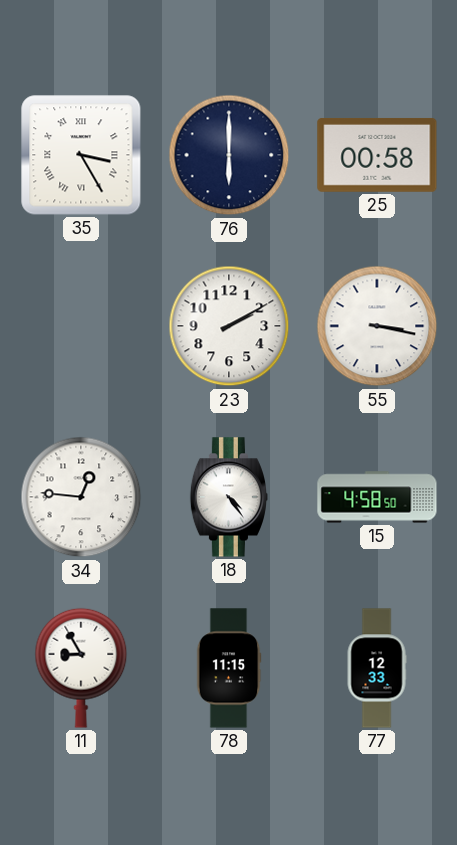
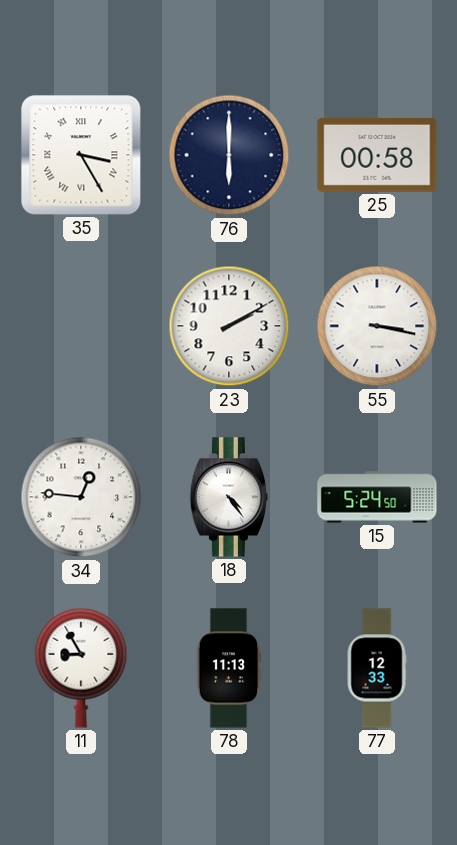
15: 4:58 -> 5:24
78: 11:15 -> 11:13
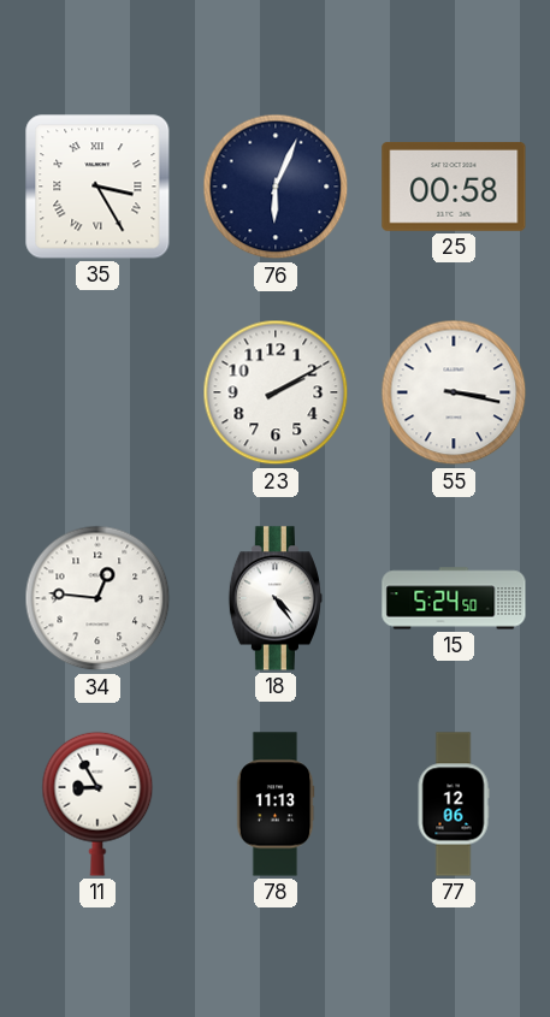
76: 6:00 -> 6:04
77: 12:33 -> 12:06
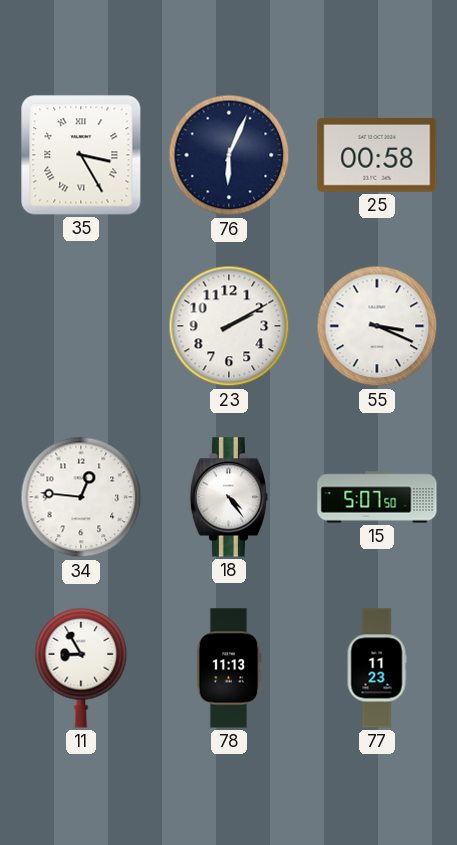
55: 3:17 -> 3:19
15: 5:24 -> 5:07
77: 12:06 -> 11:23
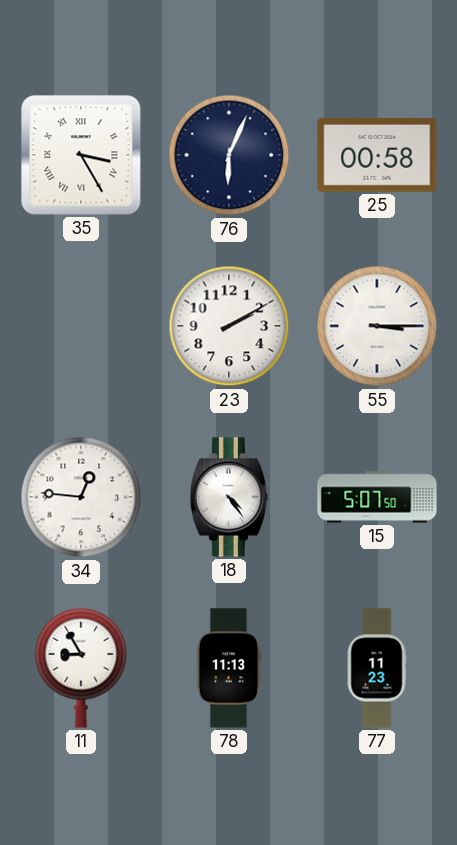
55: 3:19 -> 3:15
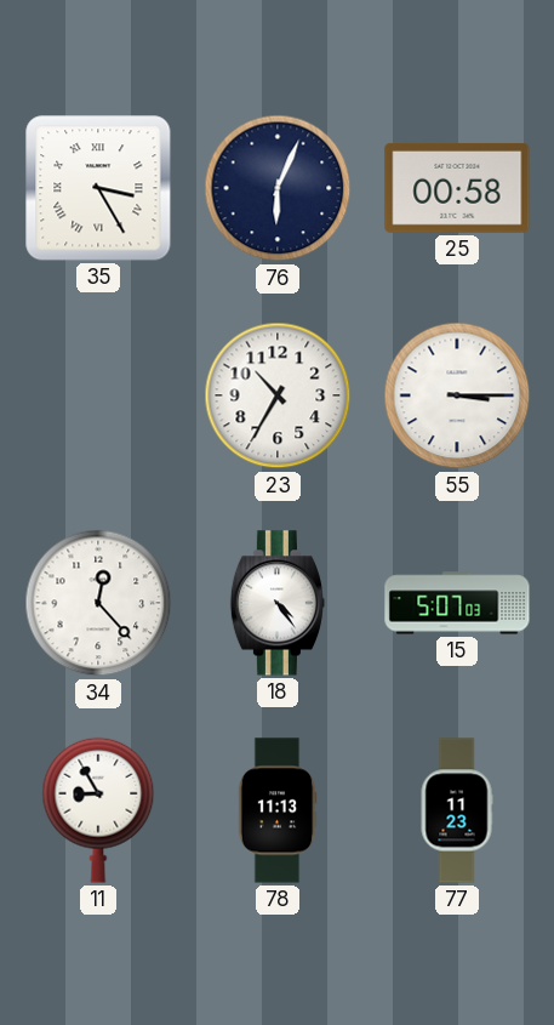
23: 2:10 -> 10:35
34: 12:46 -> 12:23
15: 5:07:50 -> 5:07:03
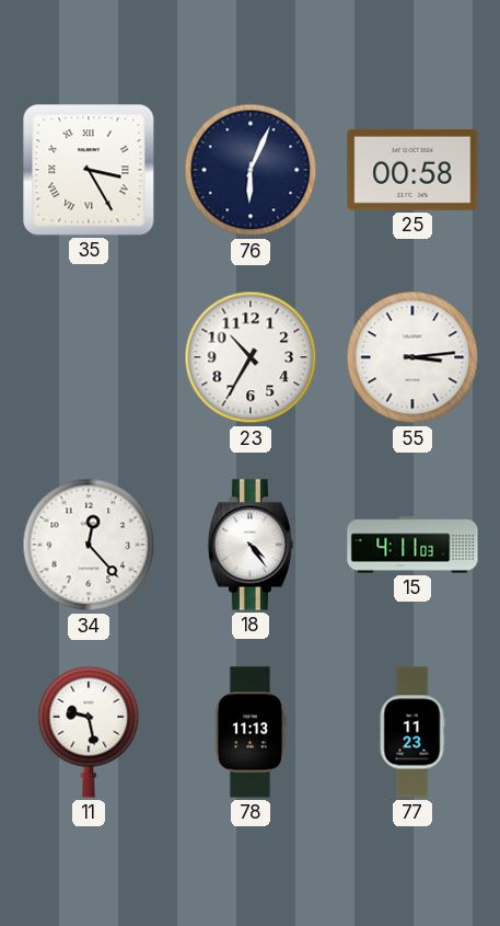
55: 3:15 -> 3:14
15: 5:07 -> 4:11
11: 8:55 -> 9:28
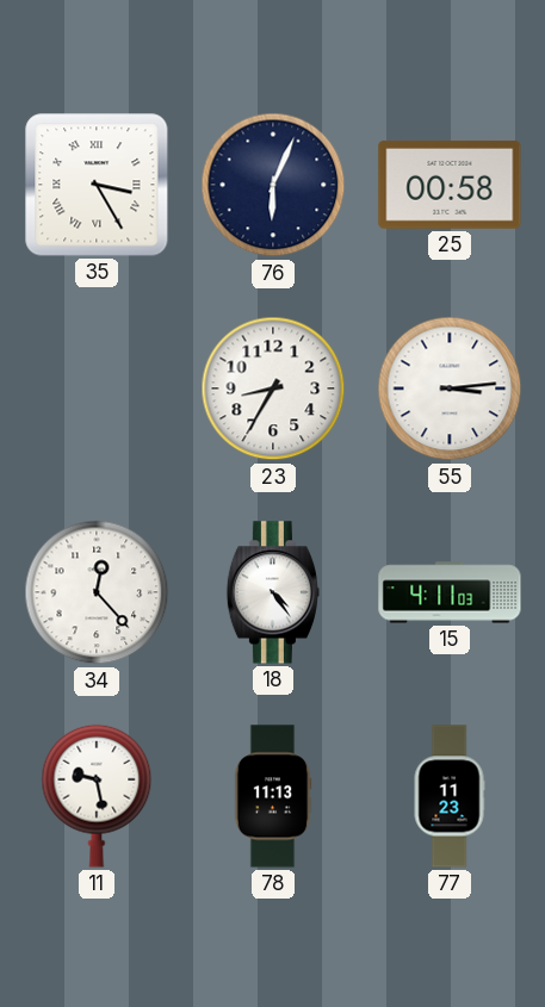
23: 10:35 -> 8:35
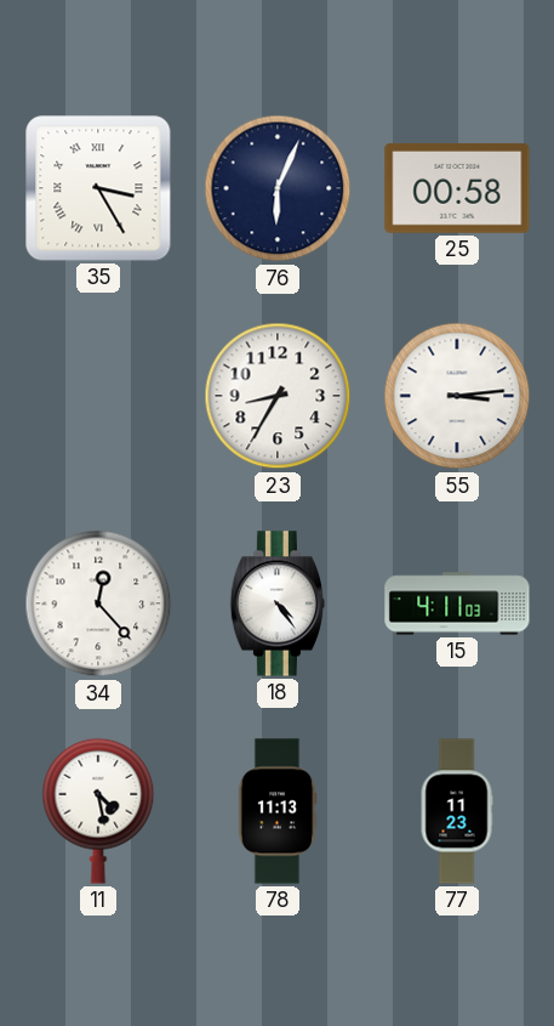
11: 9:28 -> 4:28
